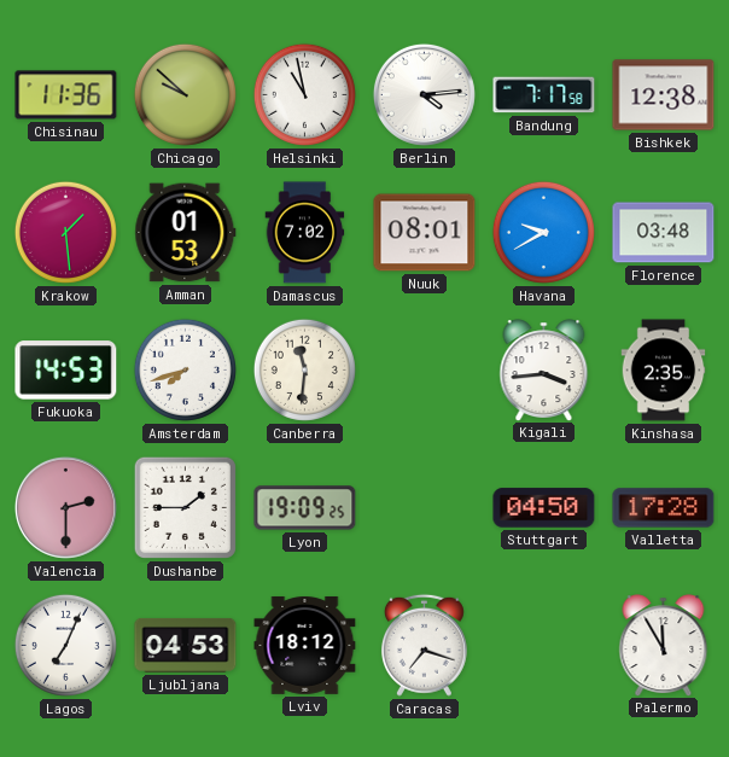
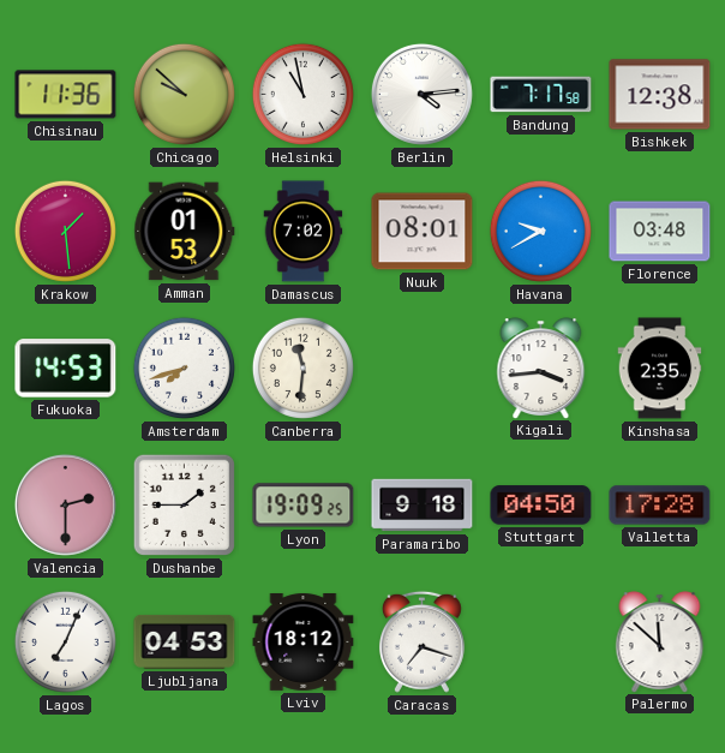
Paramaribo: none -> 9:18
Palermo: 11:55 -> 11:52
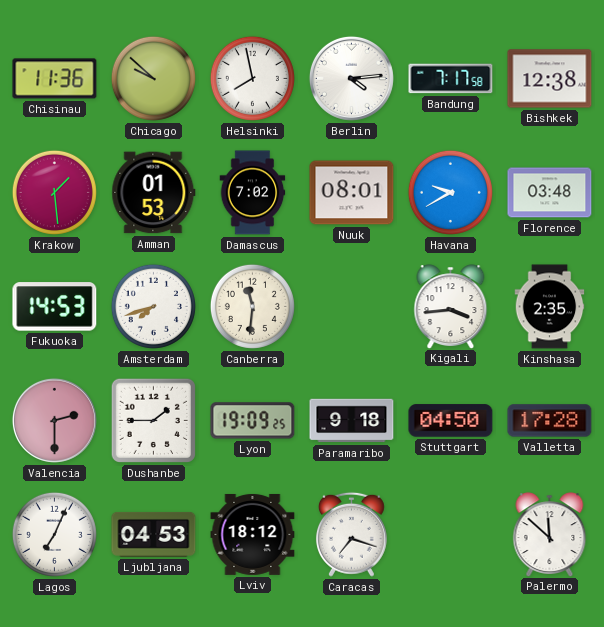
Helsinki: 10:58 -> 7:58
